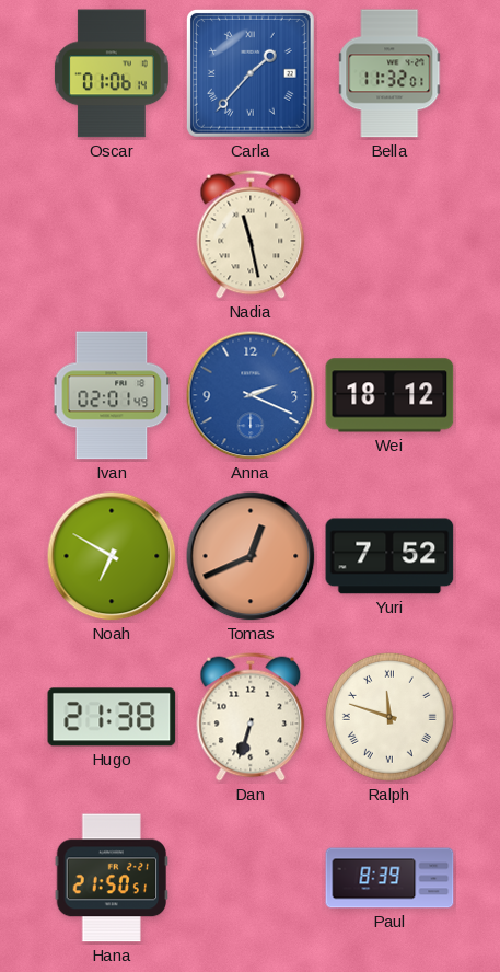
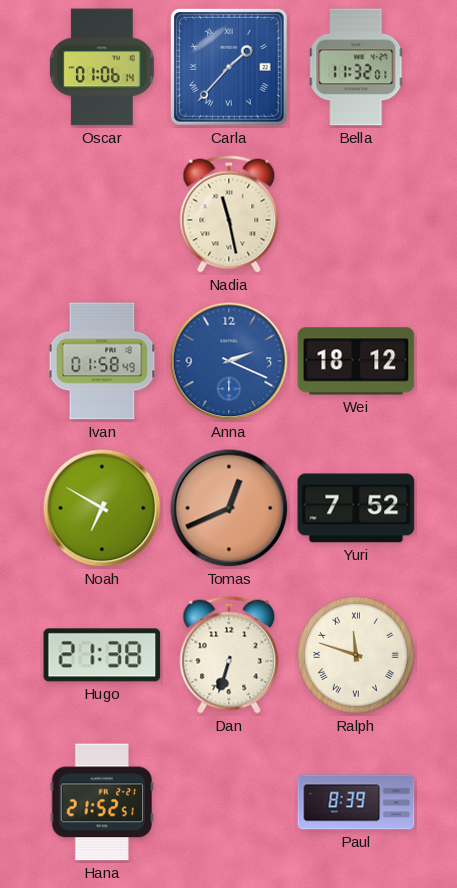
Ivan: 02:01 -> 01:58
Hana: 21:50 -> 21:52
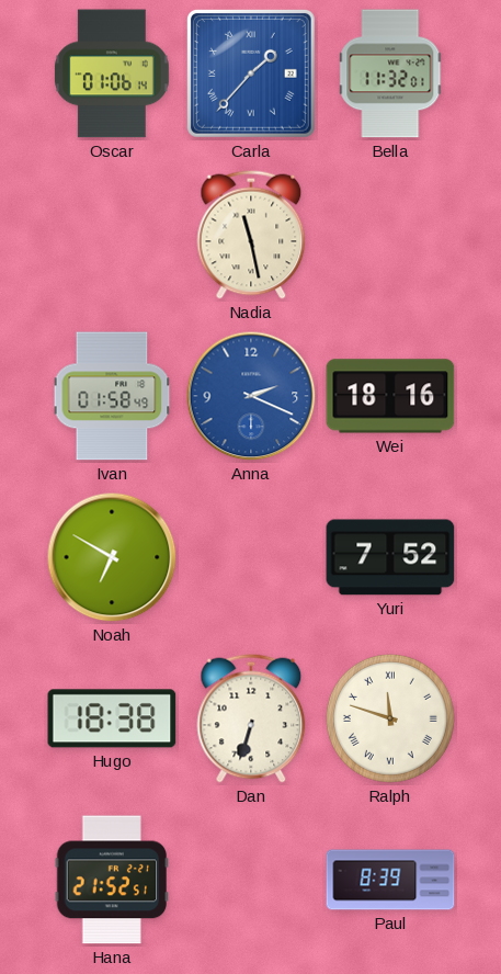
Wei: 18:12 -> 18:16
Tomas: 12:41 -> none
Hugo: 21:38 -> 18:38
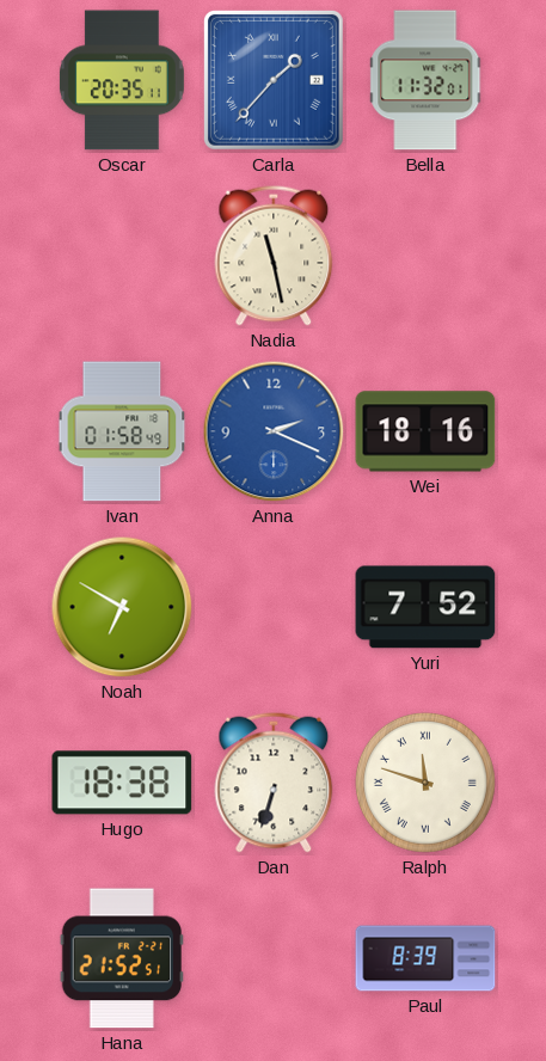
Oscar: 01:06 -> 20:35
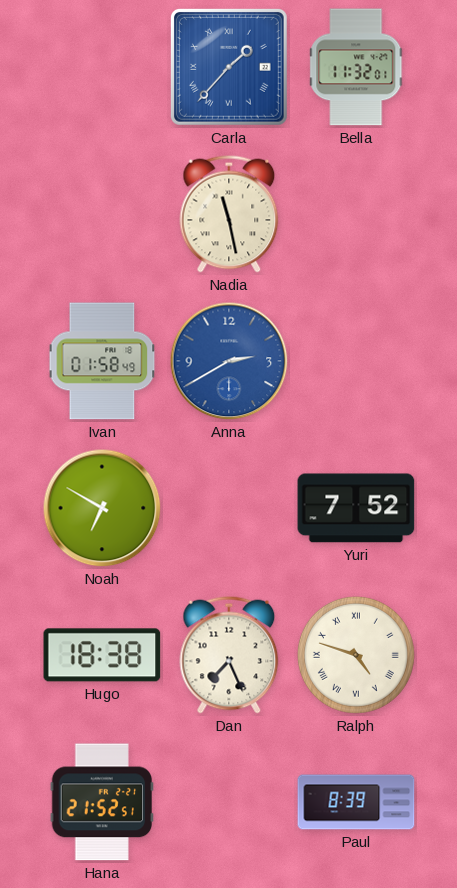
Oscar: 20:35 -> none
Anna: 2:19 -> 2:40
Wei: 18:16 -> none
Dan: 6:33 -> 7:26
Ralph: 11:48 -> 4:48
